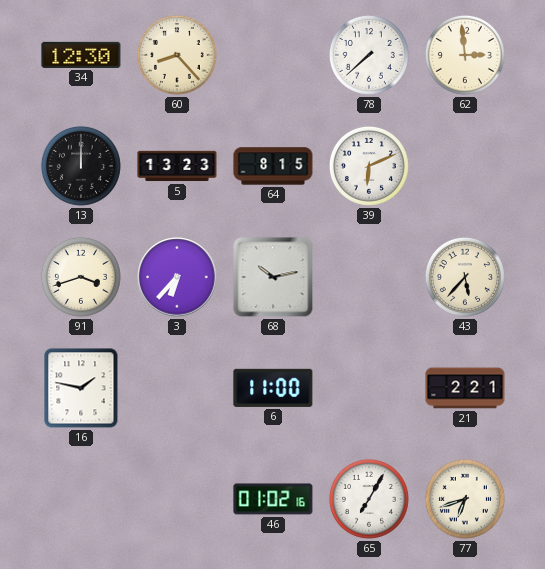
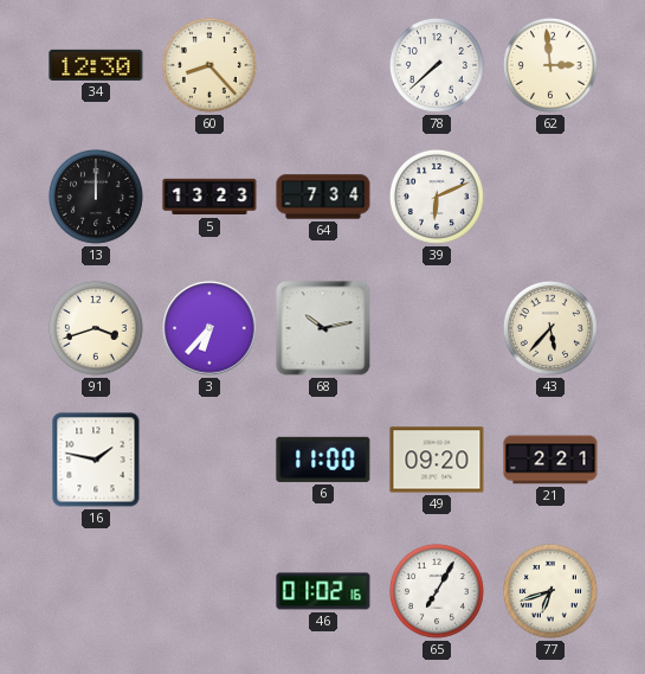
64: 8:15 -> 7:34
49: none -> 09:20
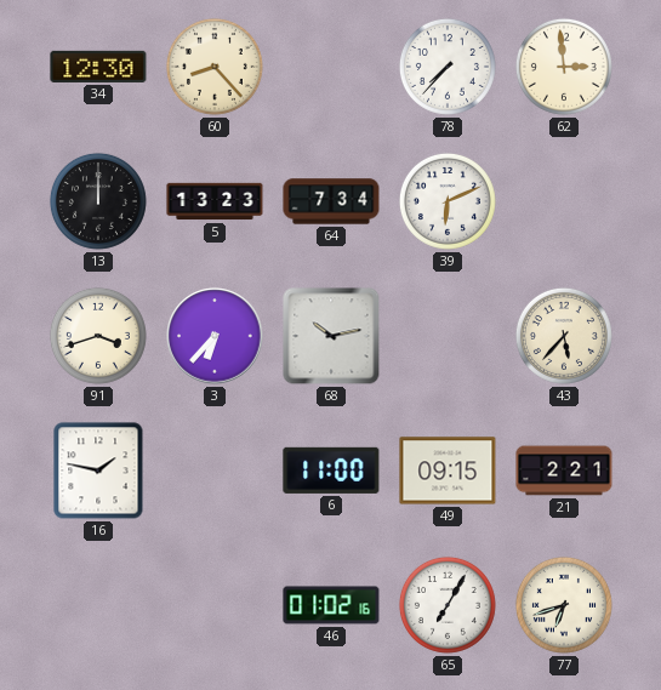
78: 7:38 -> 7:37
49: 09:20 -> 09:15
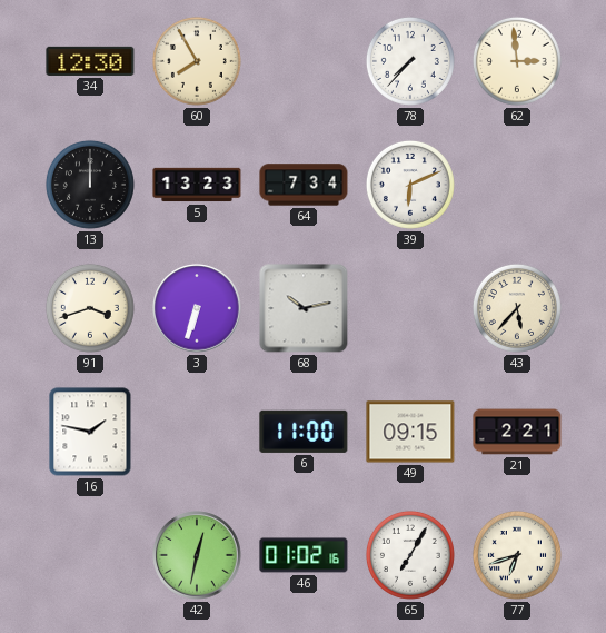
60: 8:23 -> 7:55
3: 6:37 -> 6:33
42: none -> 12:32
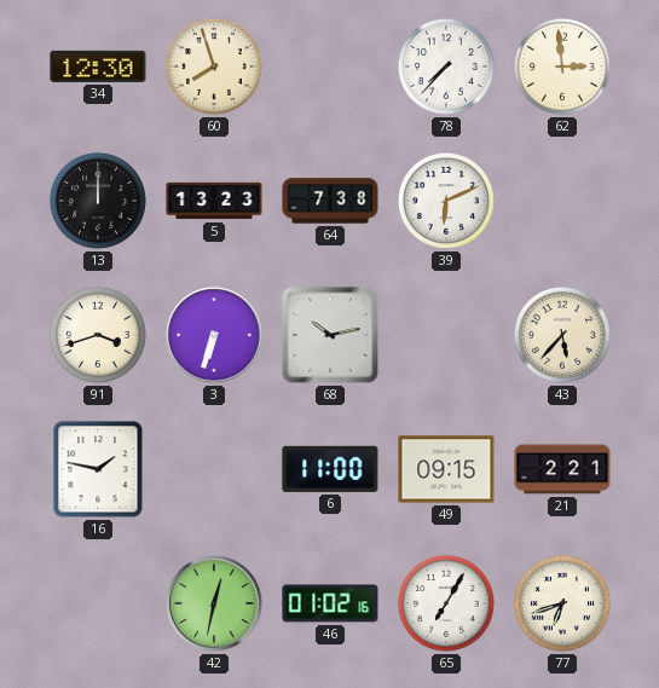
60: 7:55 -> 7:57
64: 7:34 -> 7:38
